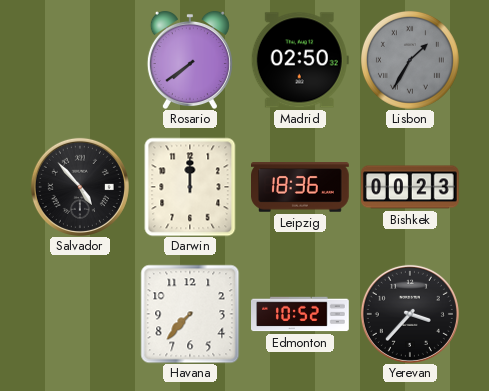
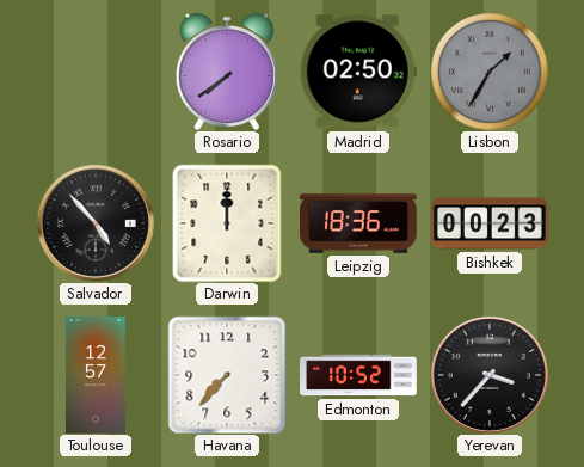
Toulouse: none -> 12:57
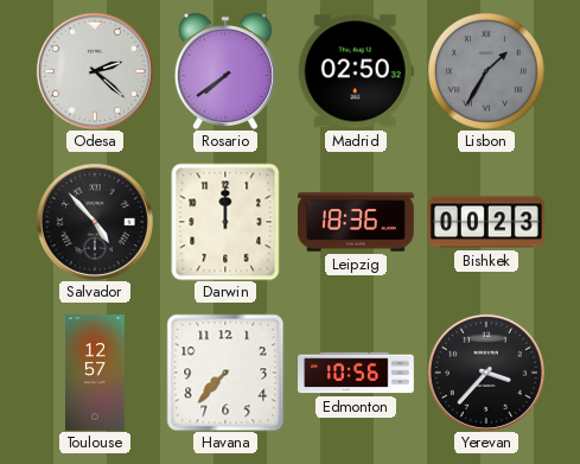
Odesa: none -> 2:22
Edmonton: 10:52 -> 10:56
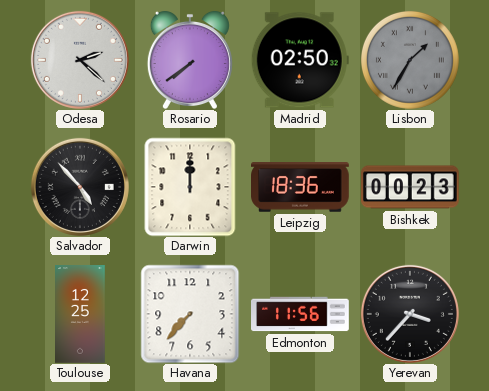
Toulouse: 12:57 -> 12:25
Edmonton: 10:56 -> 11:56
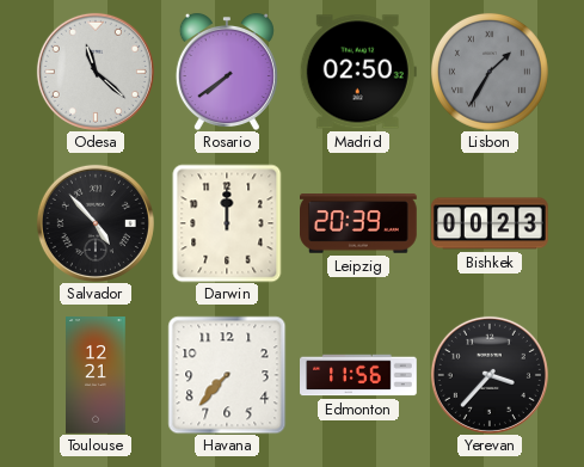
Odesa: 2:22 -> 11:22
Leipzig: 18:36 -> 20:39
Toulouse: 12:25 -> 12:21
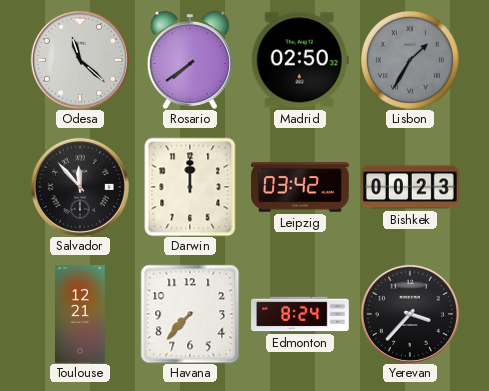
Salvador: 4:53 -> 11:53
Leipzig: 20:39 -> 03:42
Edmonton: 11:56 -> 8:24
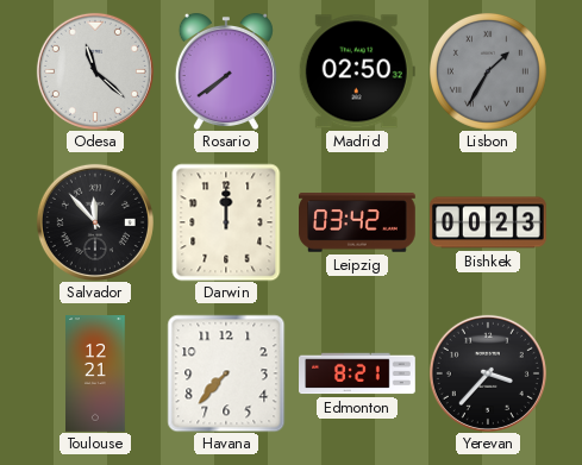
Edmonton: 8:24 -> 8:21
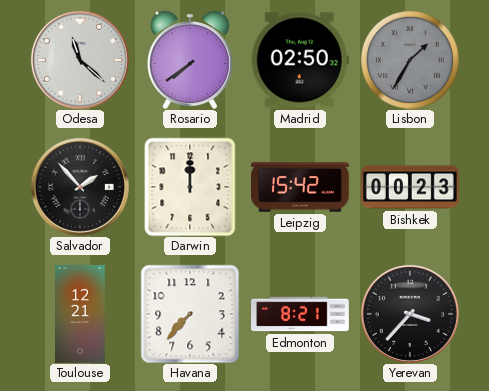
Salvador: 11:53 -> 1:53
Leipzig: 03:42 -> 15:42
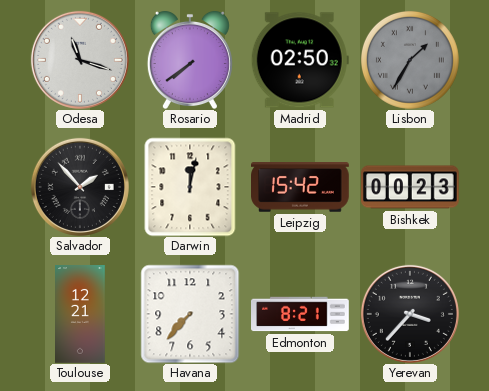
Odesa: 11:22 -> 11:18
Darwin: 12:00 -> 12:02
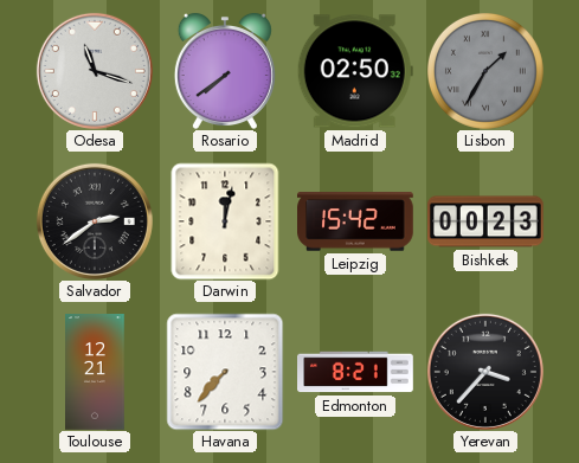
Salvador: 1:53 -> 2:39
